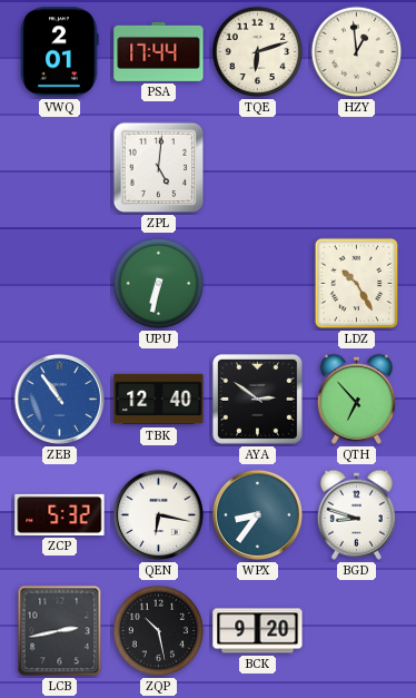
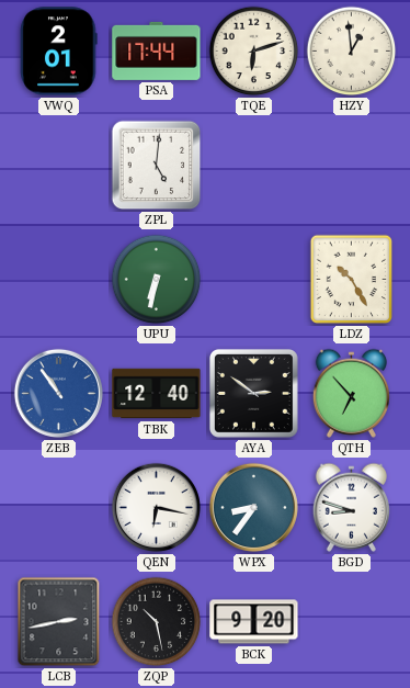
ZCP: 5:32 -> none
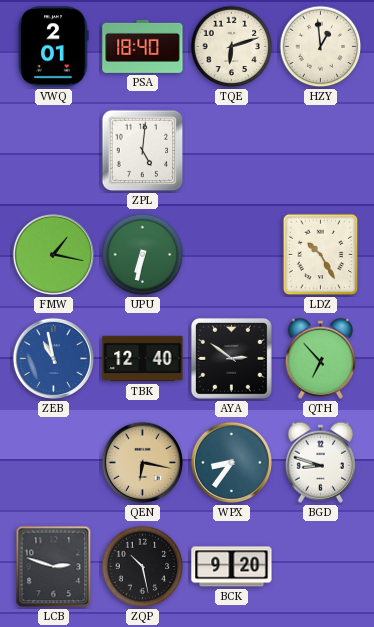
PSA: 17:44 -> 18:40
FMW: none -> 1:17
ZEB: 10:54 -> 10:58
QEN dial: white -> champagne
LCB: 2:43 -> 2:48
